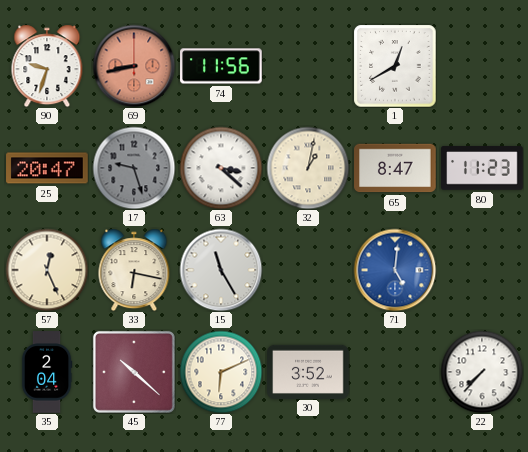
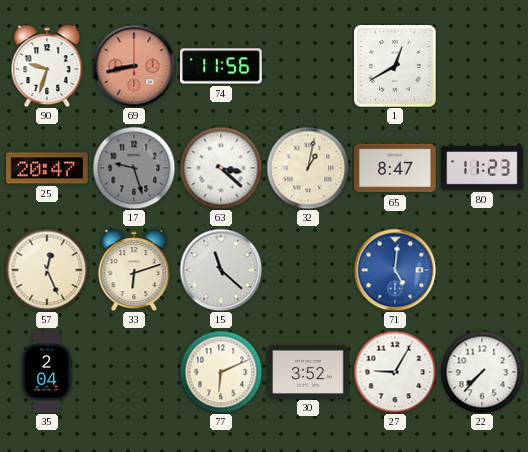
33: 6:17 -> 6:12
15: 11:25 -> 11:22
45: 10:22 -> none
27: none -> 9:05
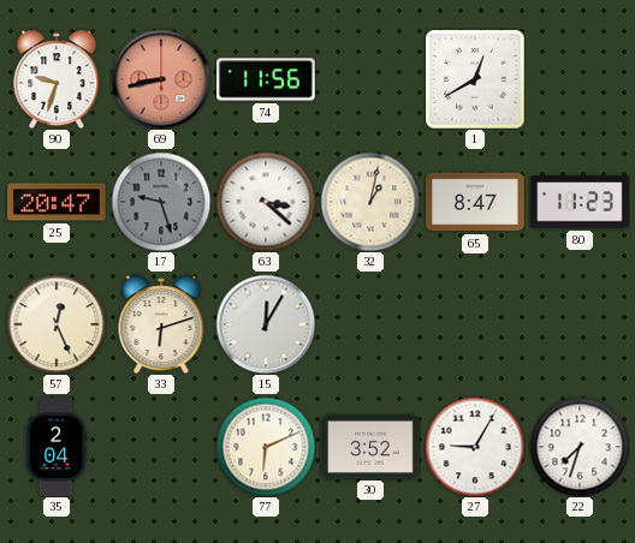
15: 11:22 -> 12:05
71: 5:01 -> none
22: 7:37 -> 7:33
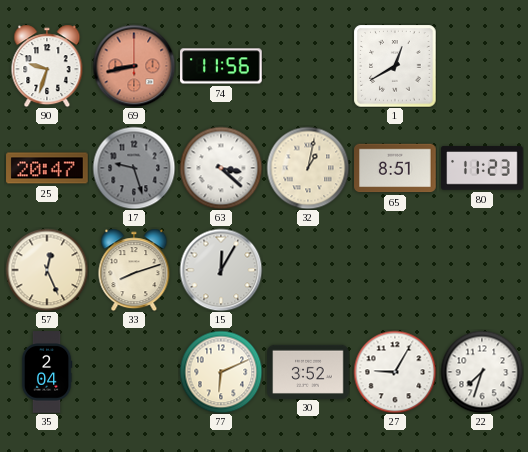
65: 8:47 -> 8:51
33: 6:12 -> 8:12
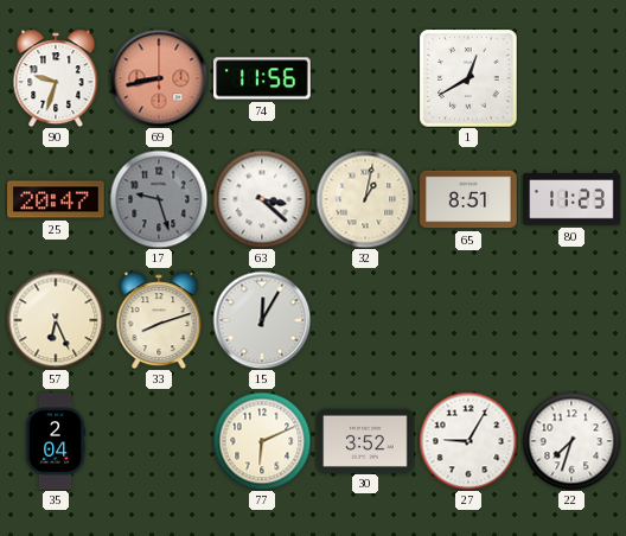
57: 12:26 -> 6:26
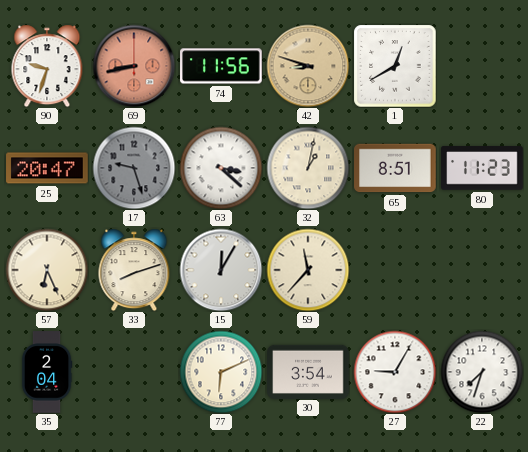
42: none -> 8:48
59: none -> 11:37
30: 3:52 -> 3:54
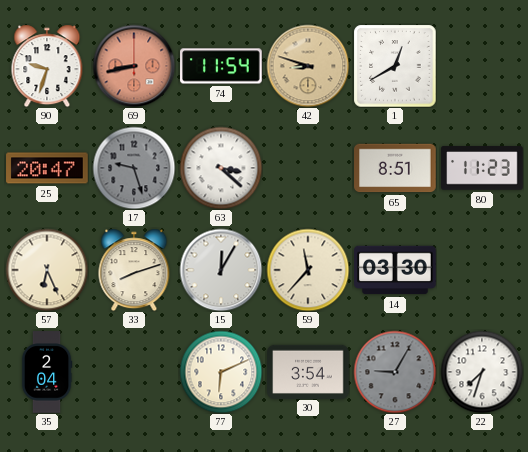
74: 11:56 -> 11:54
32: 1:02 -> none
14: none -> 03:30
27 dial: white -> grey
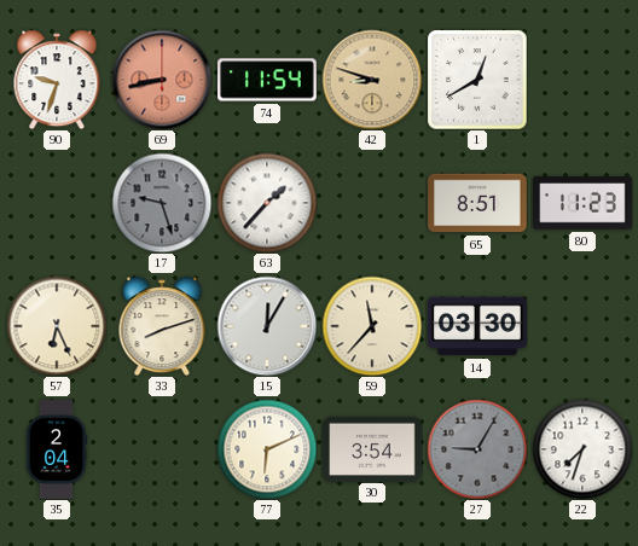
25: 20:47 -> none
63: 3:22 -> 1:37
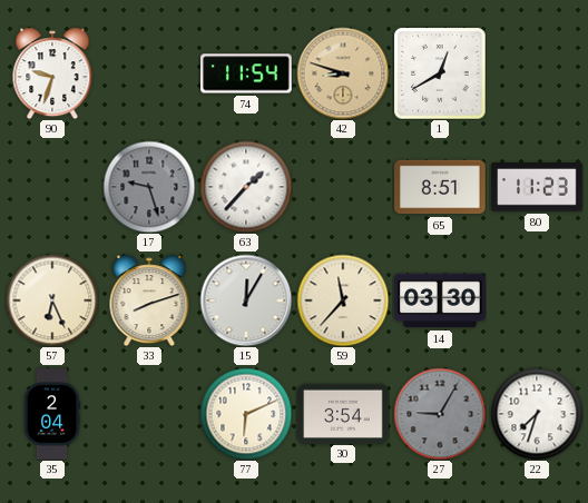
69: 8:43 -> none
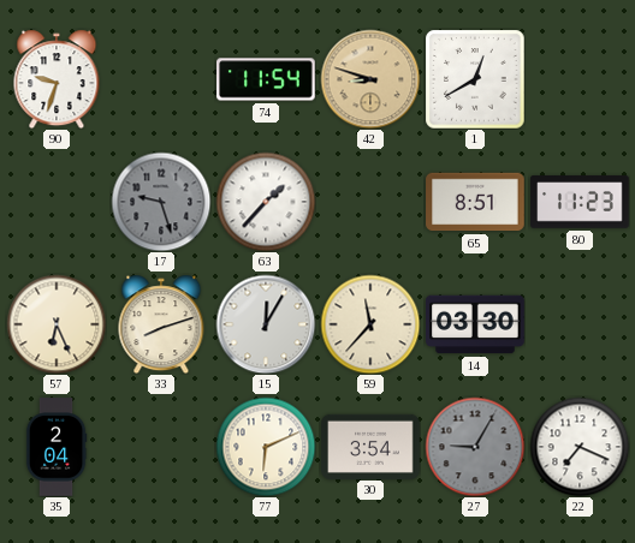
22: 7:33 -> 7:19
